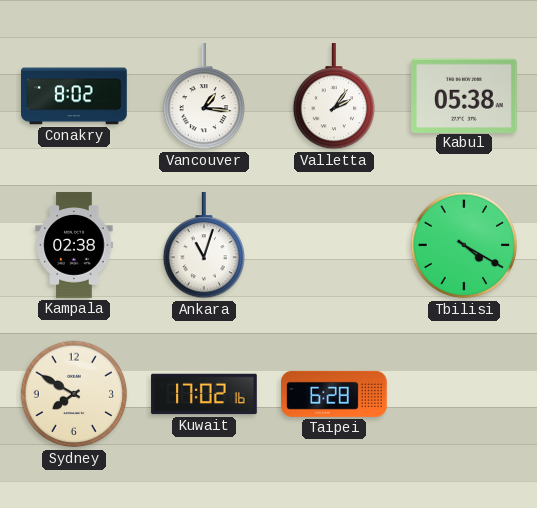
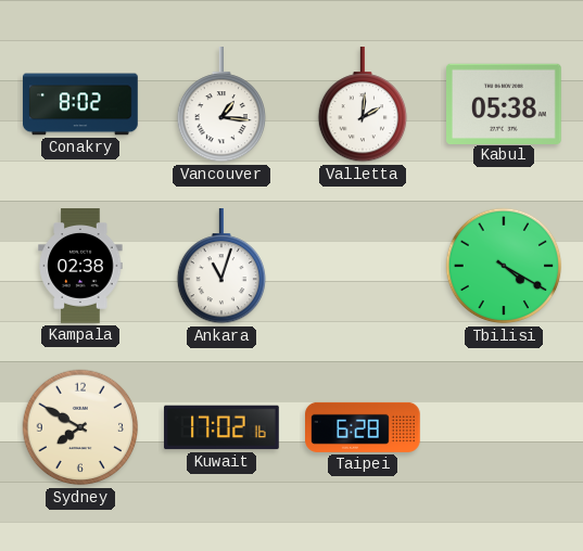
Valletta: 2:06 -> 2:01
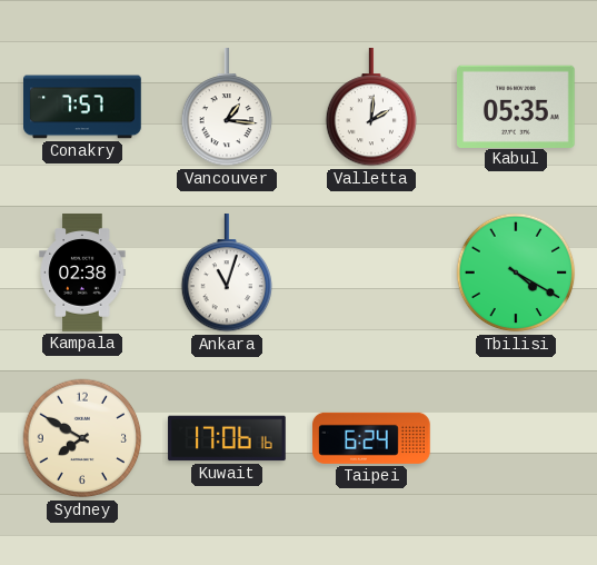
Conakry: 8:02 -> 7:57
Kabul: 05:38 -> 05:35
Kuwait: 17:02 -> 17:06
Taipei: 6:28 -> 6:24
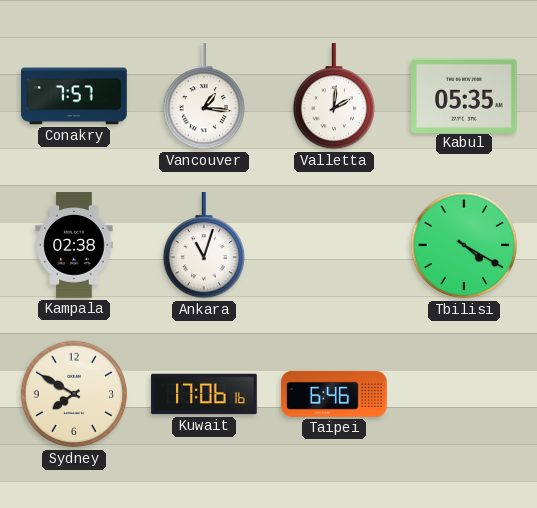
Taipei: 6:24 -> 6:46
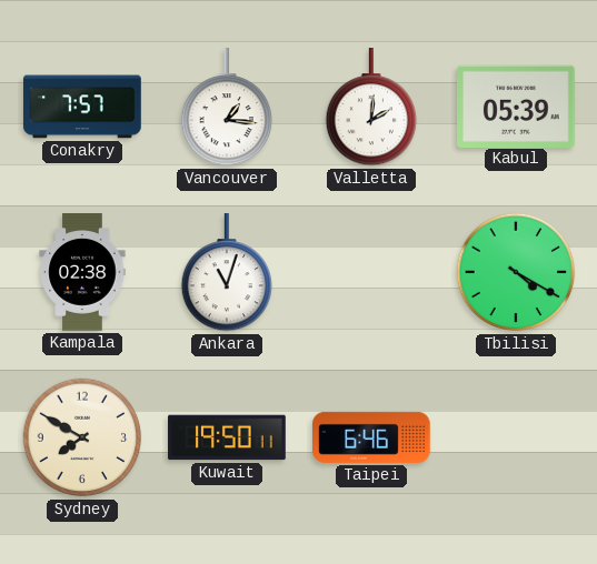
Kabul: 05:35 -> 05:39
Kuwait: 17:06 -> 19:50
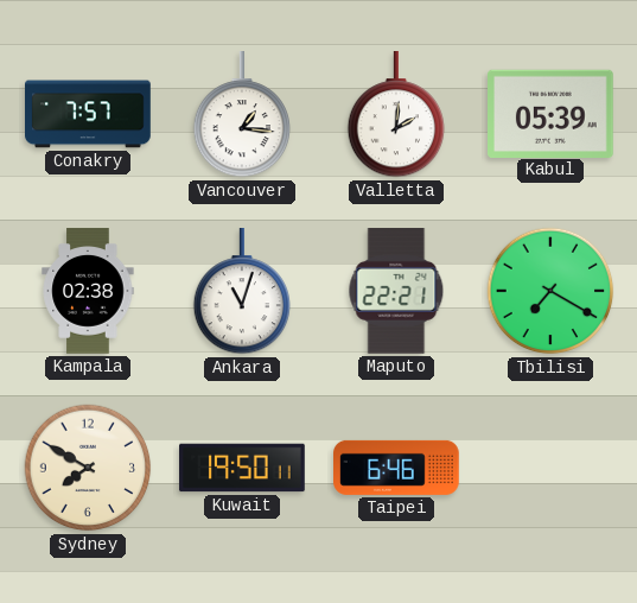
Maputo: none -> 22:21
Tbilisi: 4:20 -> 7:20
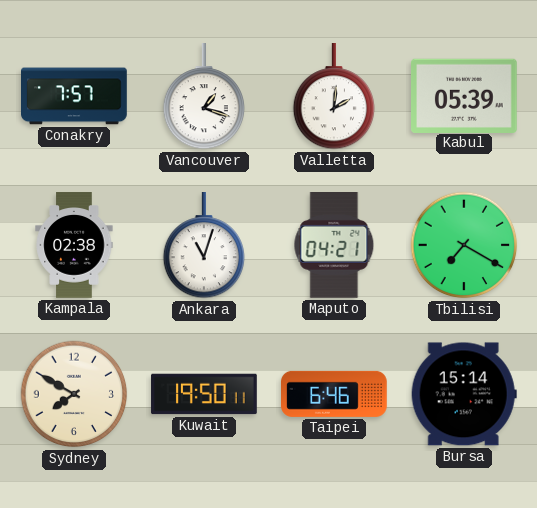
Vancouver: 1:16 -> 1:18
Maputo: 22:21 -> 04:21
Bursa: none -> 15:14
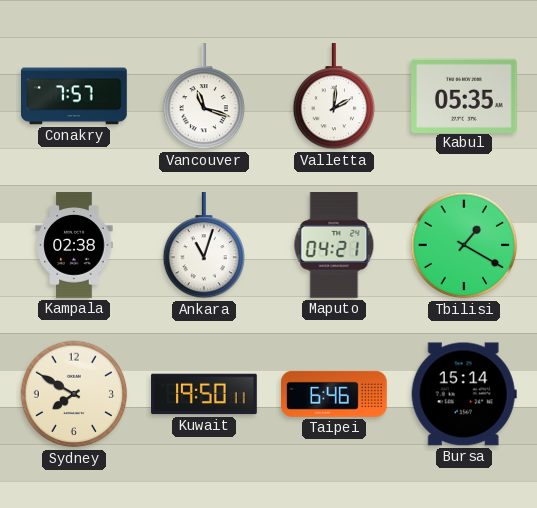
Vancouver: 1:18 -> 11:18
Kabul: 05:39 -> 05:35
Tbilisi: 7:20 -> 1:20
